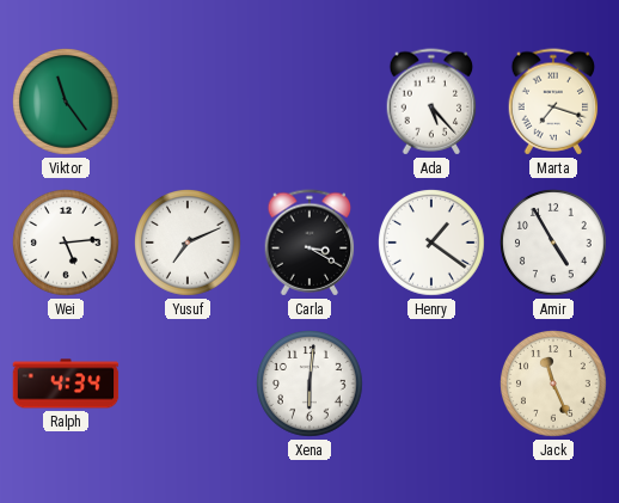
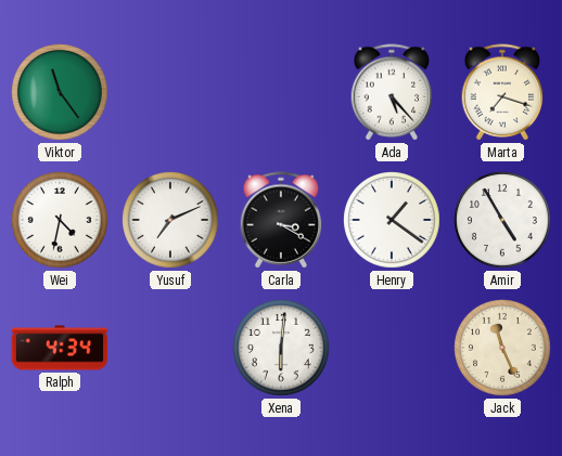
Wei: 5:14 -> 4:32
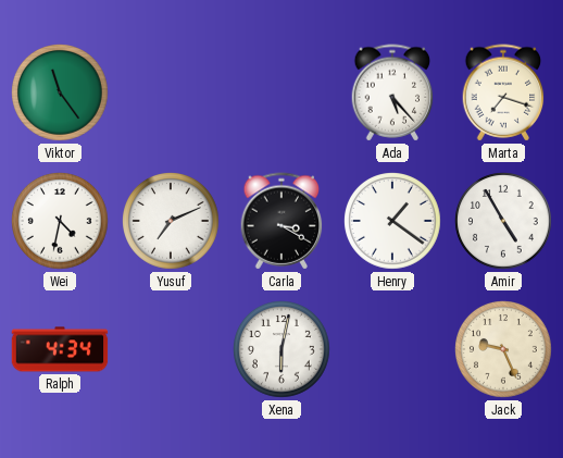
Xena: 6:01 -> 6:02
Jack: 11:26 -> 9:26
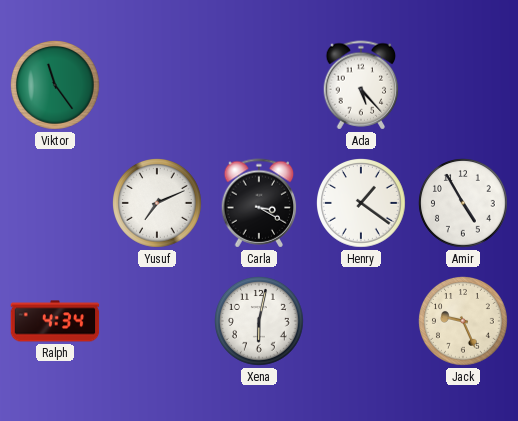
Marta: 7:18 -> none
Wei: 4:32 -> none
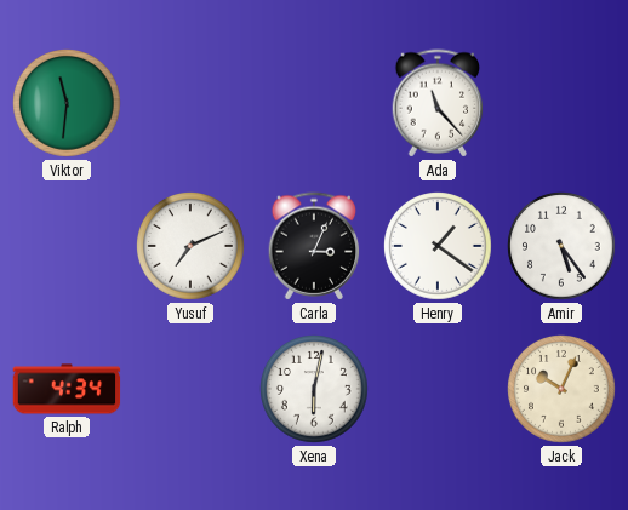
Viktor: 11:24 -> 11:31
Ada: 5:23 -> 11:23
Carla: 3:20 -> 3:04
Amir: 4:55 -> 5:24
Jack: 9:26 -> 10:04
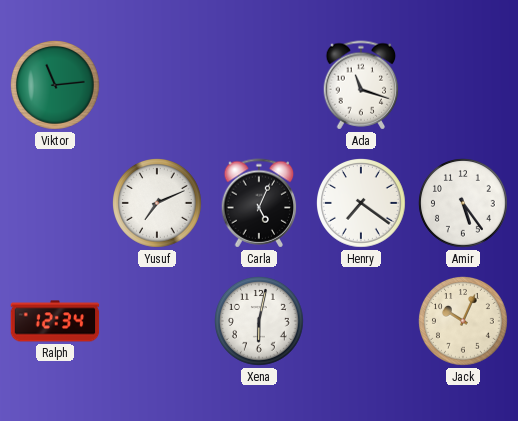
Viktor: 11:31 -> 11:14
Ada: 11:23 -> 11:18
Carla: 3:04 -> 5:04
Henry: 1:21 -> 7:21
Ralph: 4:34 -> 12:34
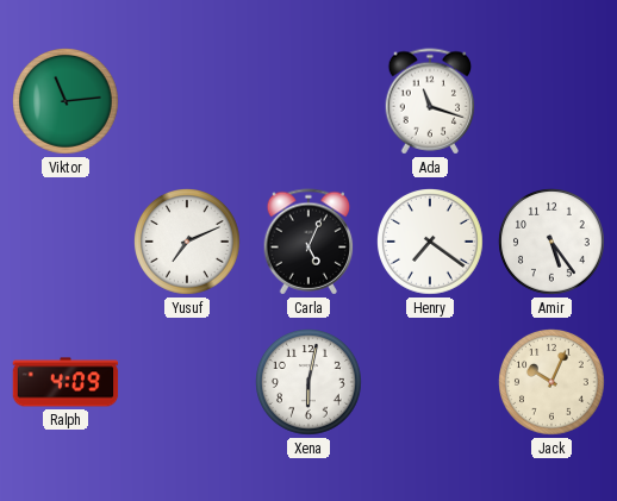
Ralph: 12:34 -> 4:09
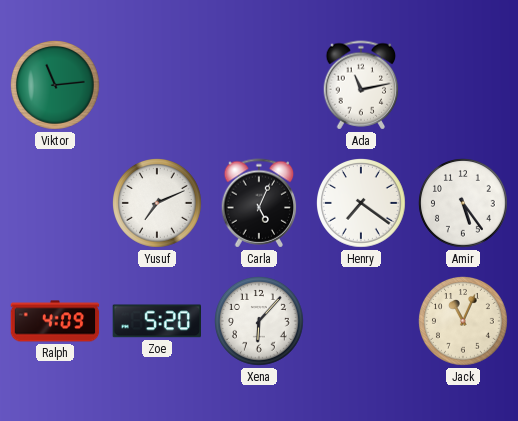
Ada: 11:18 -> 11:13
Zoe: none -> 5:20
Xena: 6:02 -> 6:07
Jack: 10:04 -> 11:04
